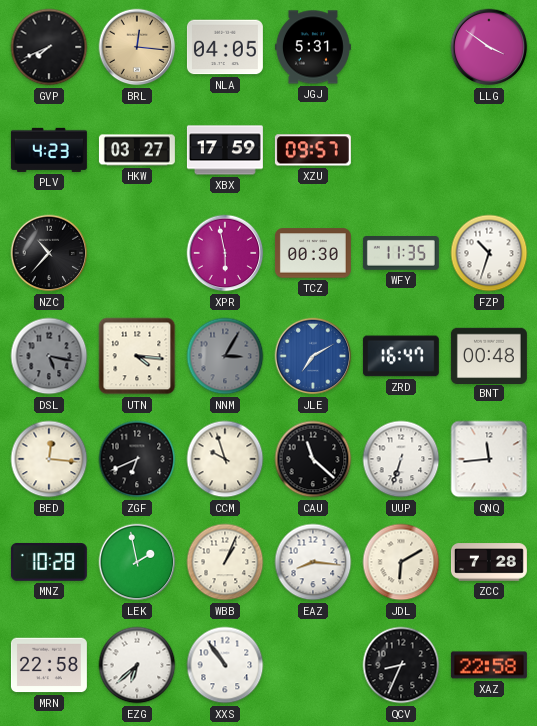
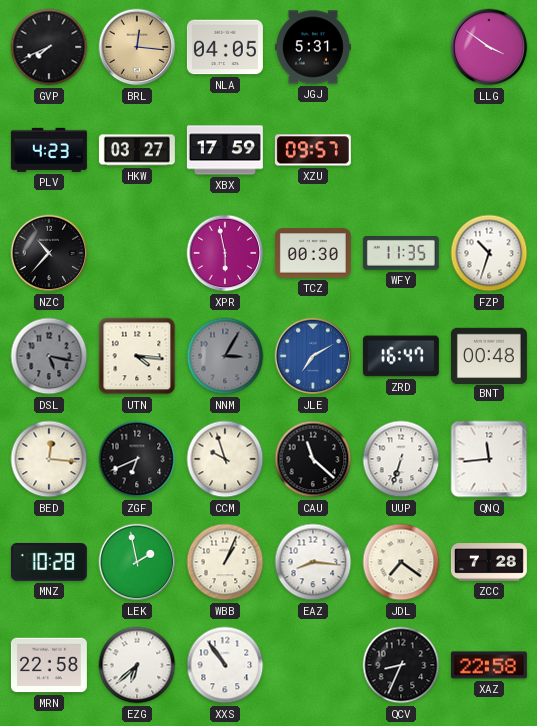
JDL: 6:10 -> 7:21
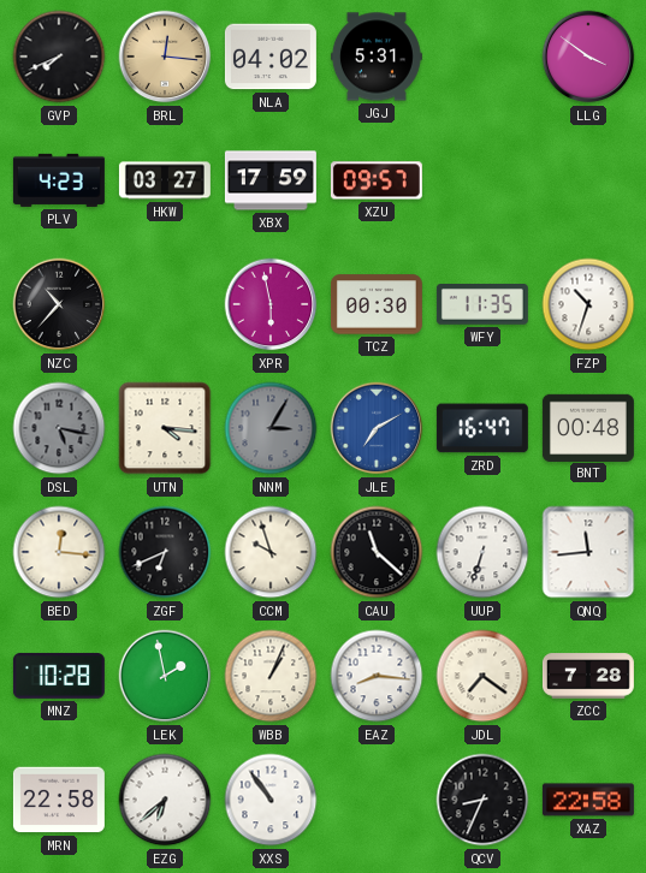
NLA: 04:05 -> 04:02
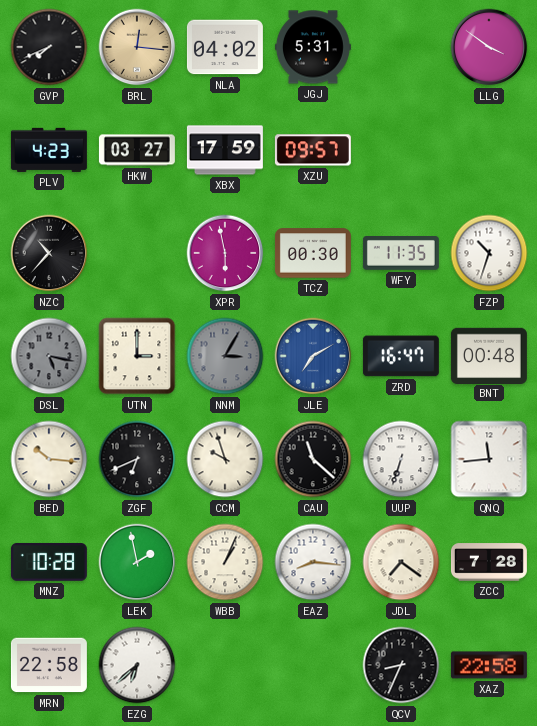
UTN: 4:16 -> 3:00
BED: 12:16 -> 10:16
XXS: 10:54 -> none
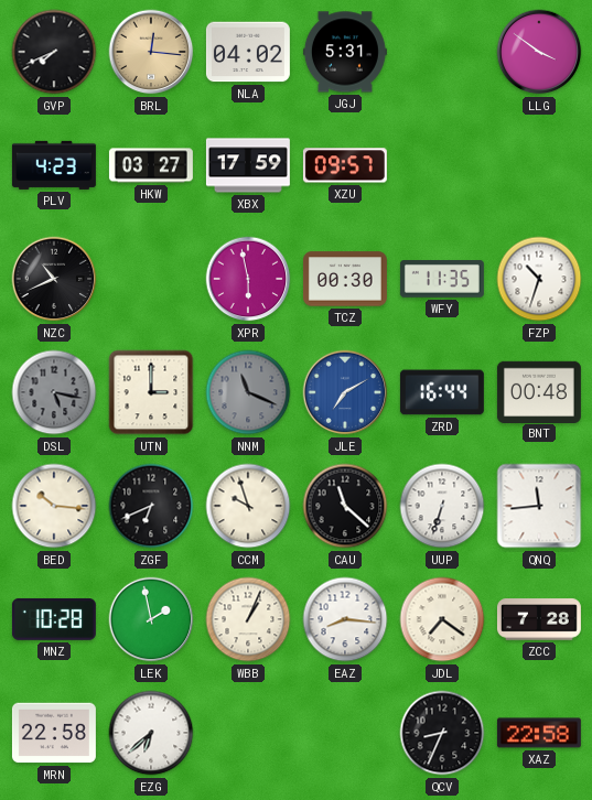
NZC: 10:37 -> 10:41
NNM: 3:05 -> 11:19
ZRD: 16:47 -> 16:44
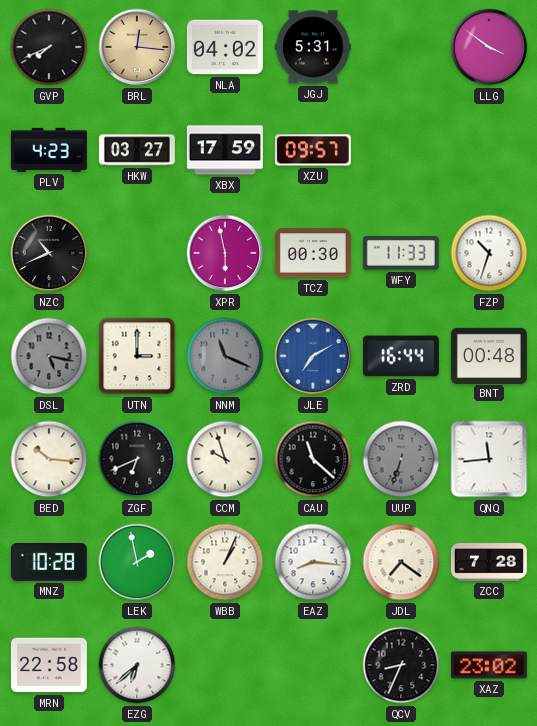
WFY: 11:35 -> 11:33
UUP dial: white -> grey
XAZ: 22:58 -> 23:02
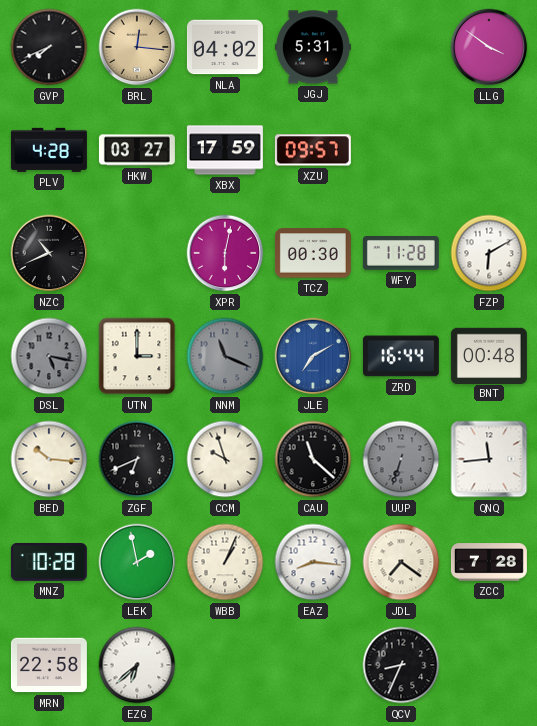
PLV: 4:23 -> 4:28
XPR: 5:58 -> 6:02
WFY: 11:33 -> 11:28
FZP: 10:33 -> 6:10
XAZ: 23:02 -> none
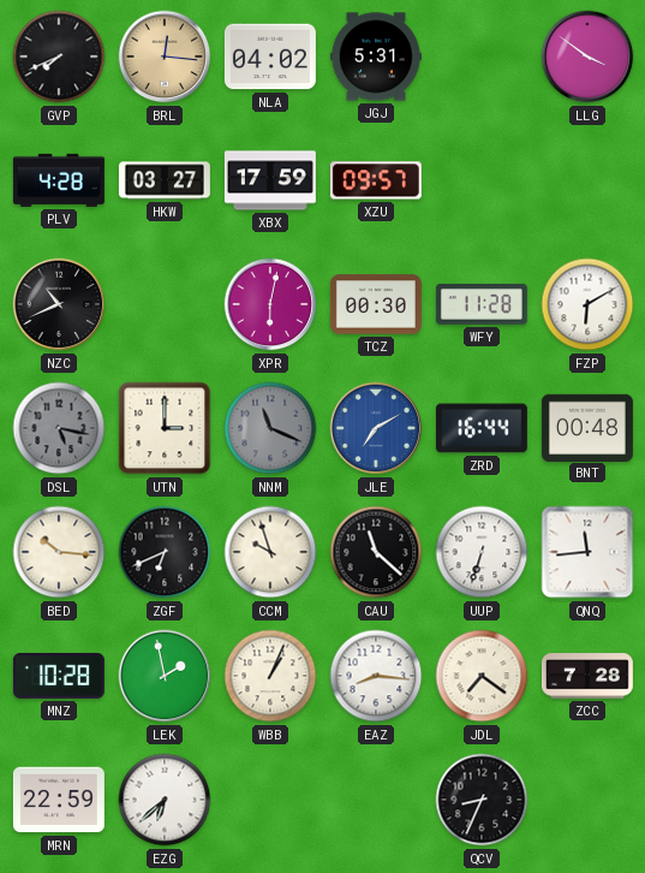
UUP dial: grey -> white
MRN: 22:58 -> 22:59
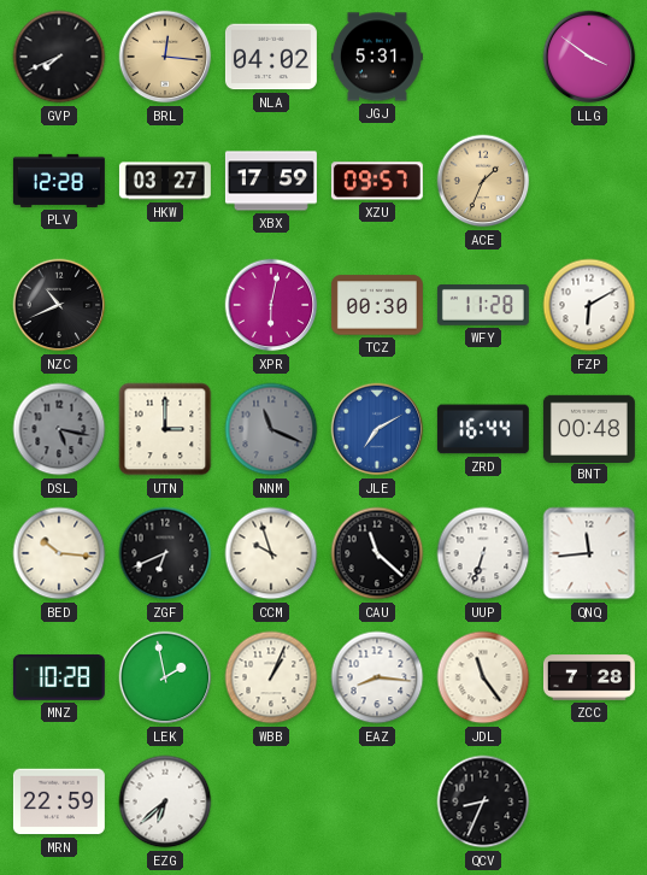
PLV: 4:28 -> 12:28
ACE: none -> 1:34
JDL: 7:21 -> 11:24
